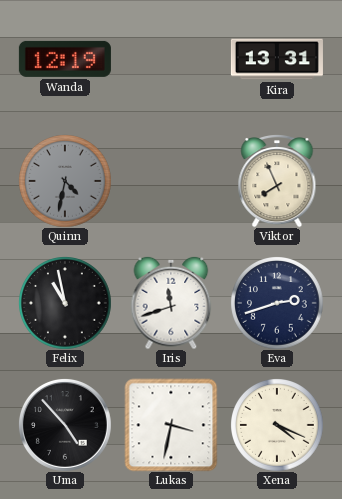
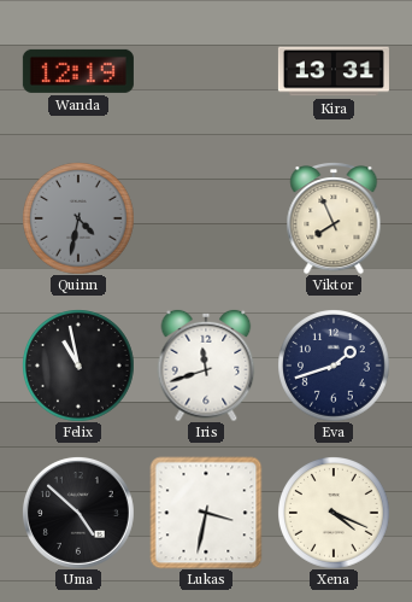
Eva: 2:42 -> 1:42
Uma: 4:53 -> 4:52
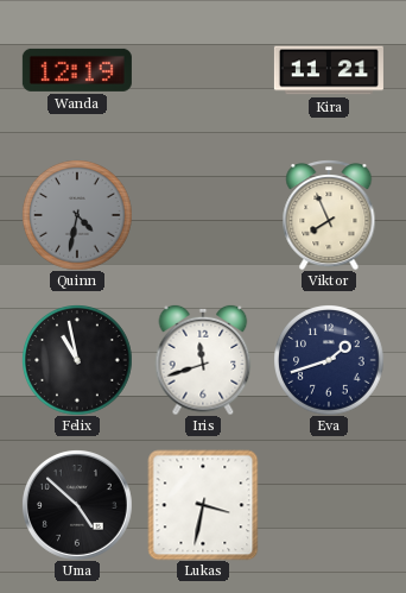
Kira: 13:31 -> 11:21
Xena: 4:19 -> none
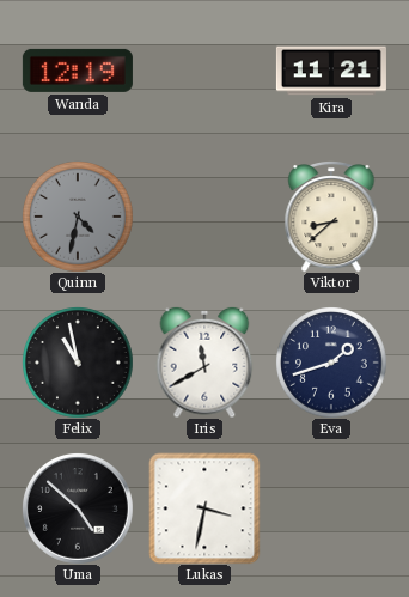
Viktor: 7:56 -> 8:38
Iris: 11:42 -> 11:40
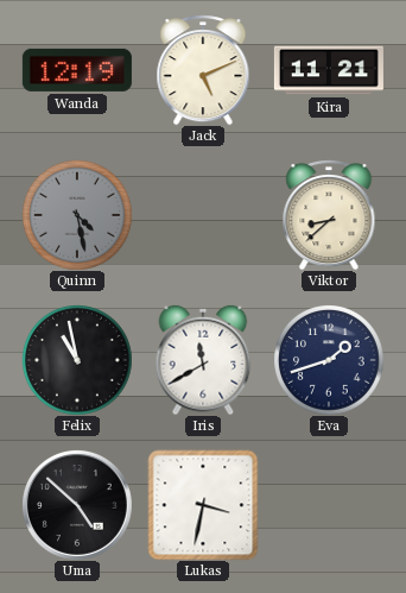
Jack: none -> 5:11
Quinn: 4:32 -> 4:28
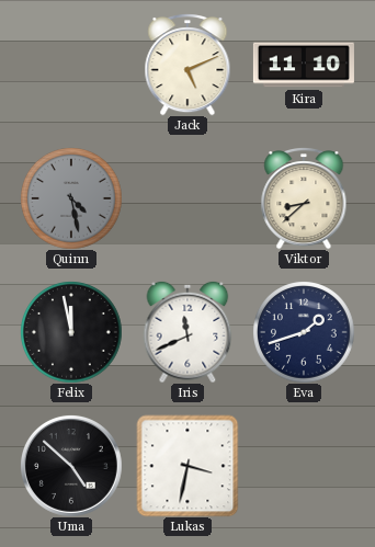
Wanda: 12:19 -> none
Kira: 11:21 -> 11:10
Felix: 10:58 -> 11:58
Iris: 11:40 -> 11:41
